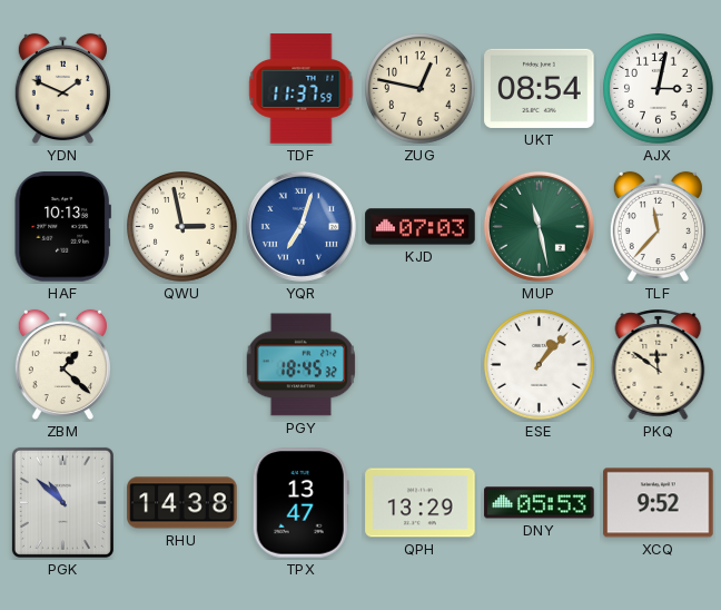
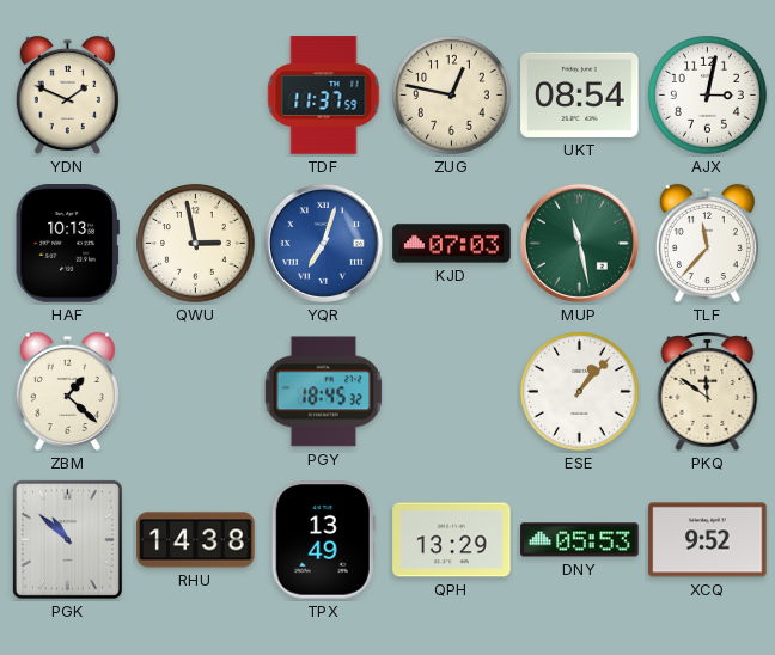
TPX: 13:47 -> 13:49
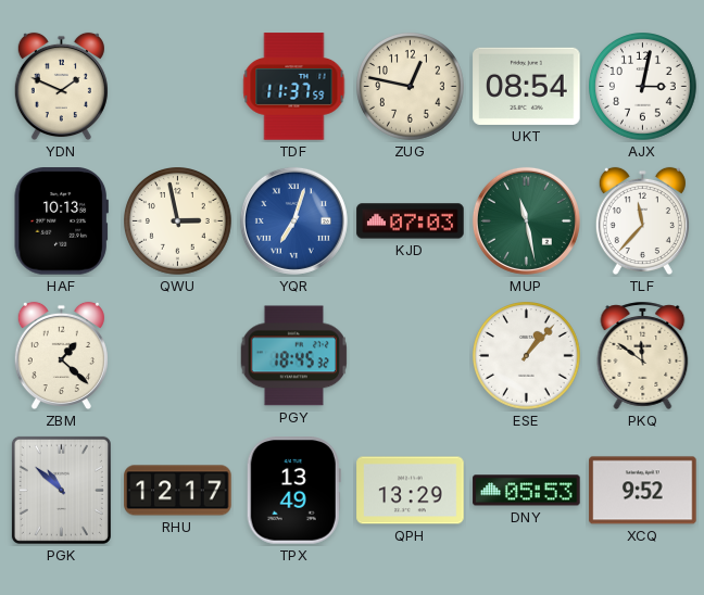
RHU: 14:38 -> 12:17
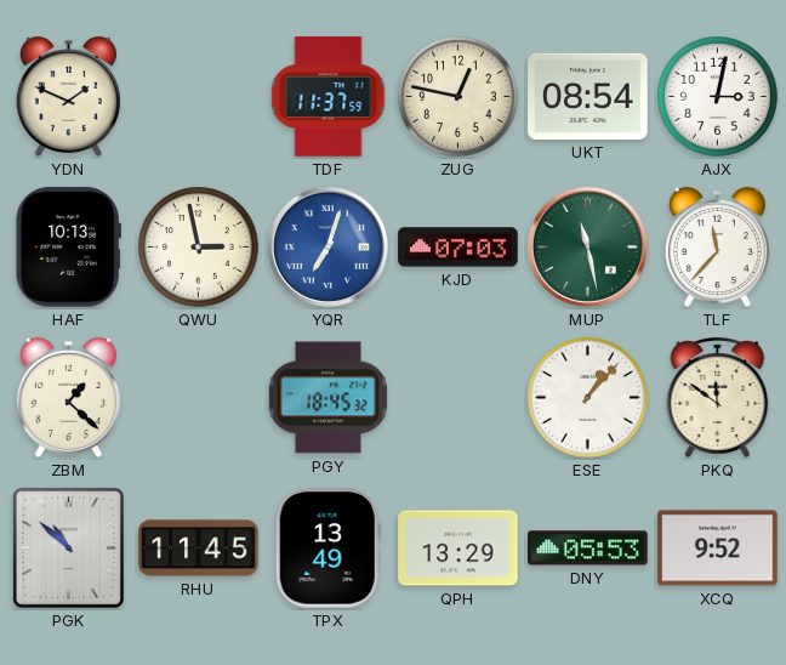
RHU: 12:17 -> 11:45
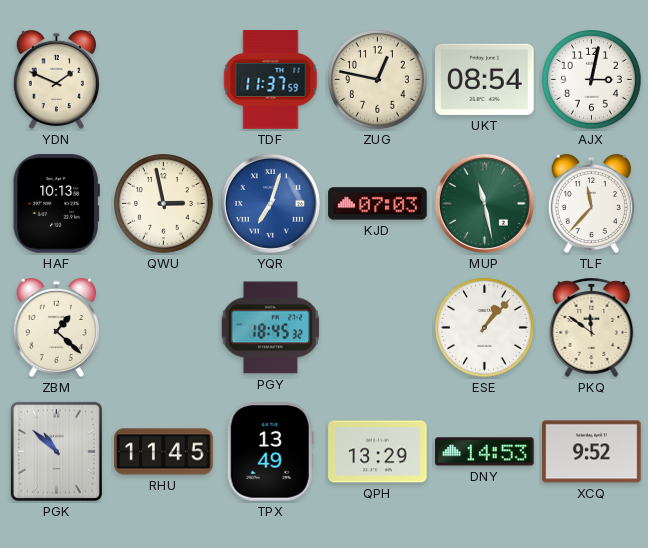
DNY: 05:53 -> 14:53
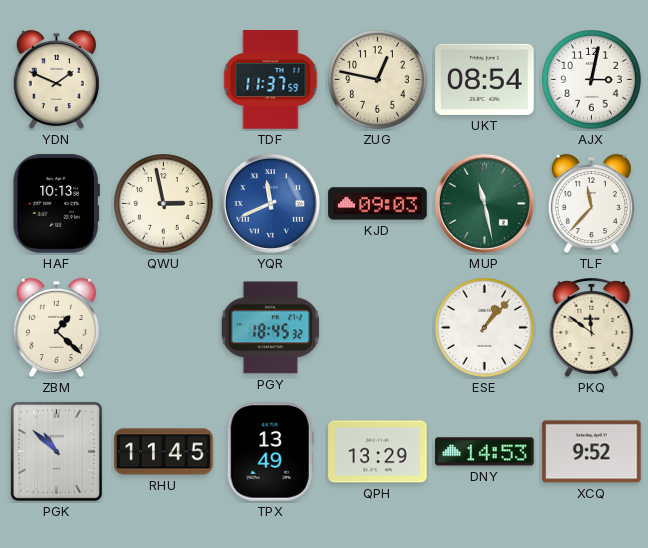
YQR: 7:03 -> 11:41
KJD: 07:03 -> 09:03
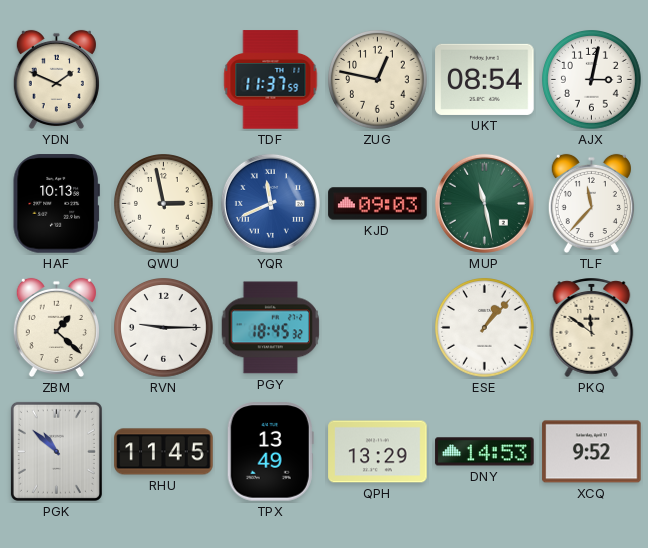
RVN: none -> 9:15
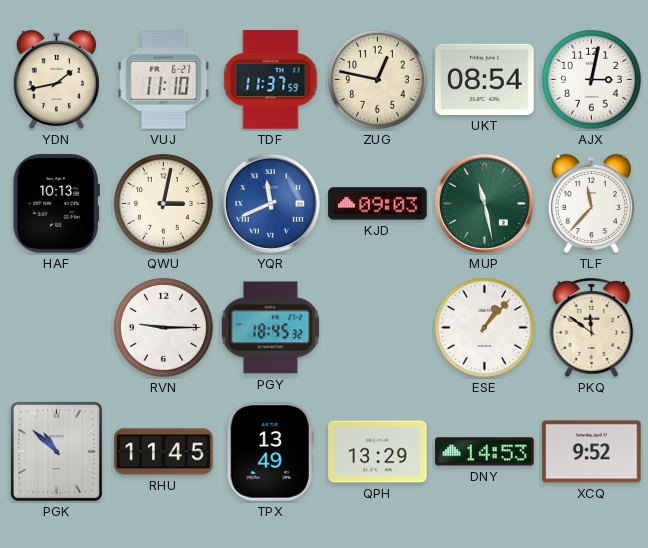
YDN: 1:49 -> 1:43
VUJ: none -> 11:10
QWU: 2:58 -> 3:02
ZBM: 1:22 -> none
